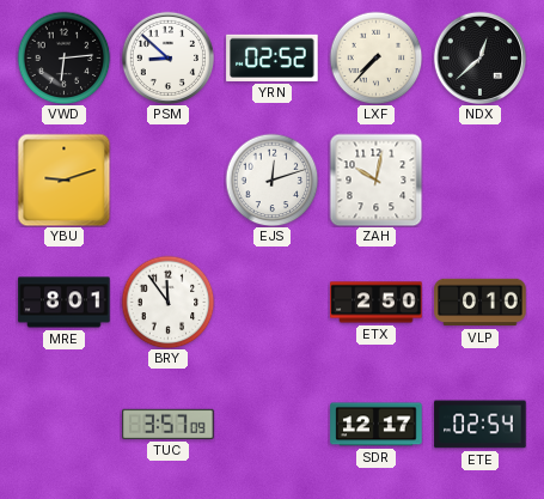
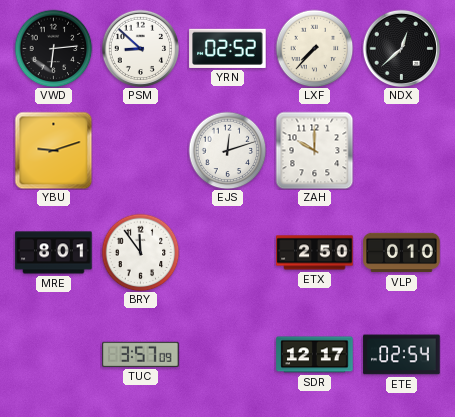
ZAH: 10:02 -> 10:00
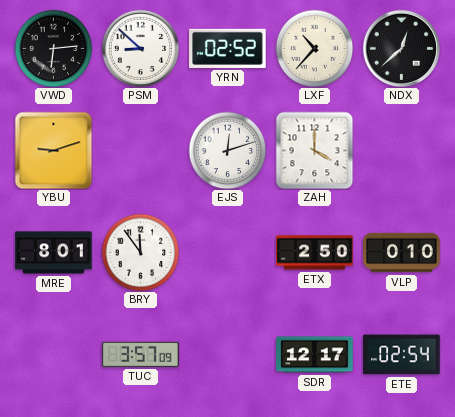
LXF: 7:37 -> 10:37
ZAH: 10:00 -> 4:00
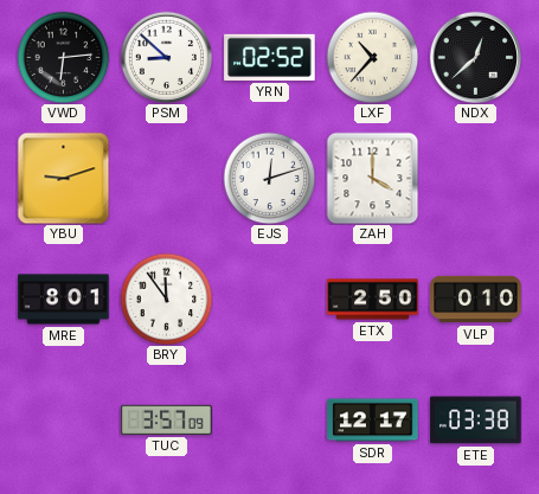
ETE: 02:54 -> 03:38
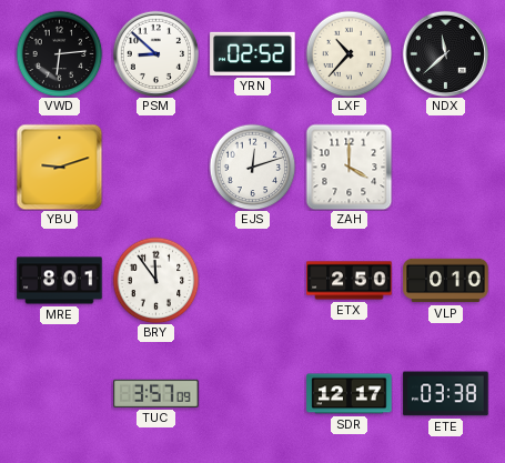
NDX: 12:38 -> 11:38
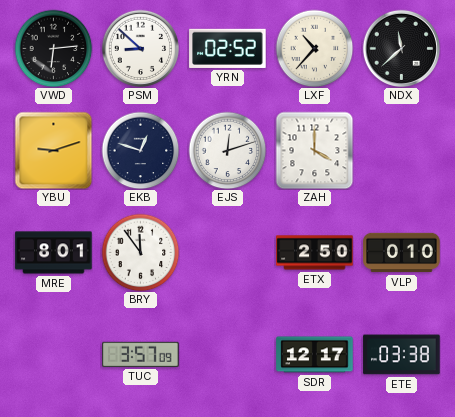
EKB: none -> 12:48
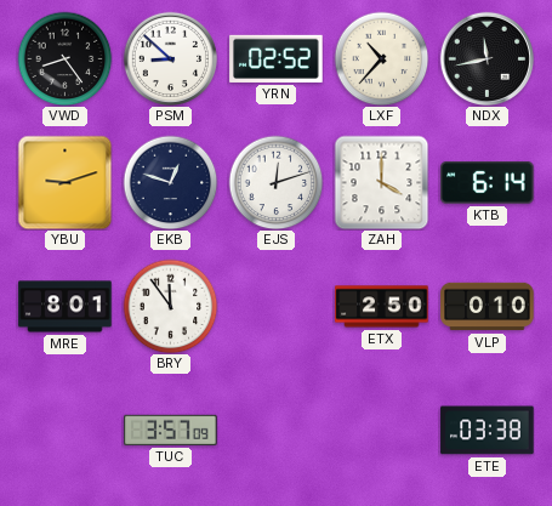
VWD: 6:14 -> 8:24
NDX: 11:38 -> 11:43
KTB: none -> 6:14
SDR: 12:17 -> none
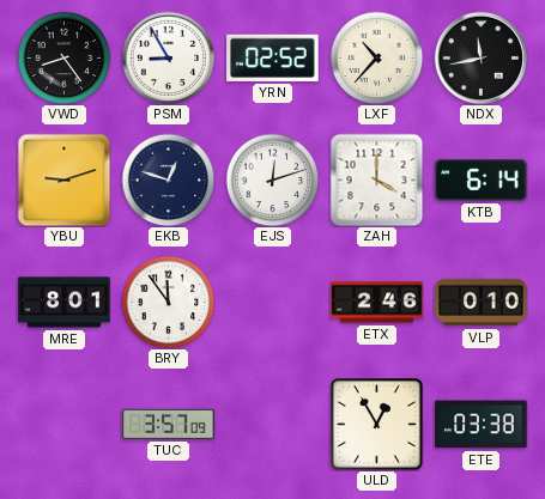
PSM: 8:52 -> 8:55
ETX: 2:50 -> 2:46
ULD: none -> 12:55
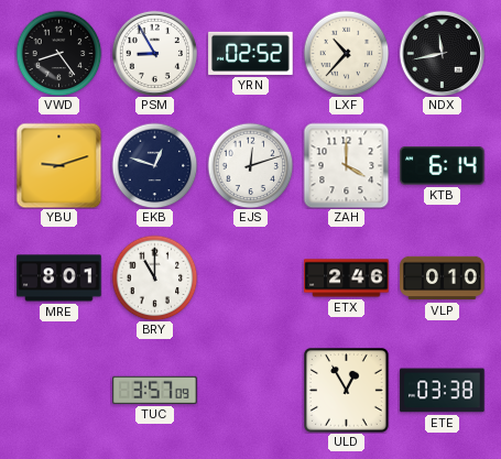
BRY: 11:54 -> 11:00
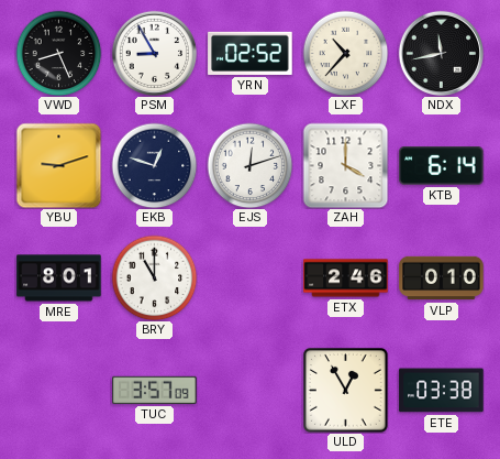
VWD: 8:24 -> 8:26
